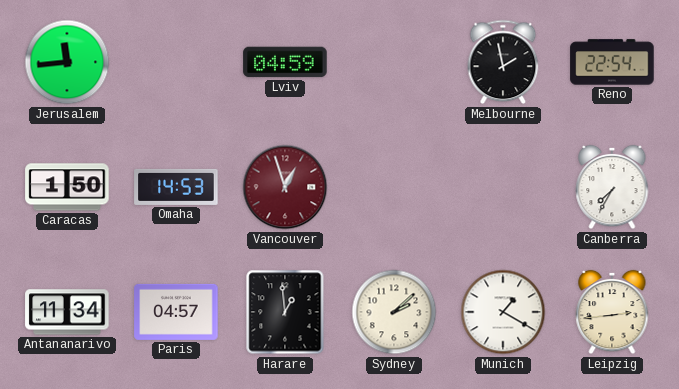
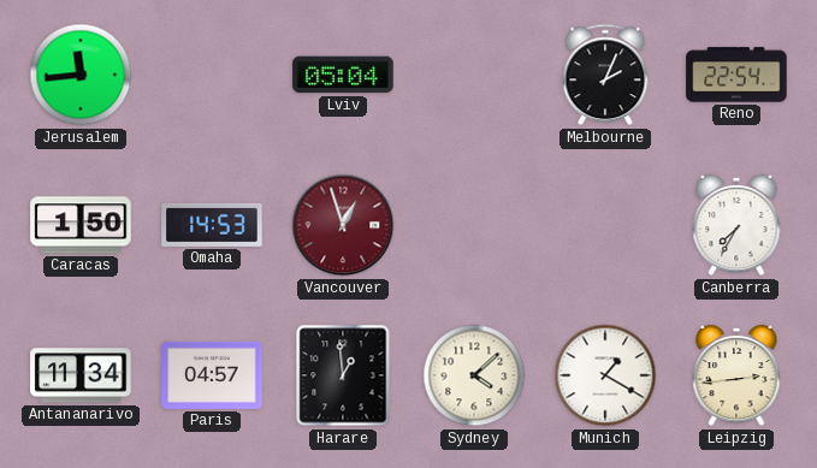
Lviv: 04:59 -> 05:04
Melbourne: 1:58 -> 2:04
Sydney: 2:08 -> 4:08
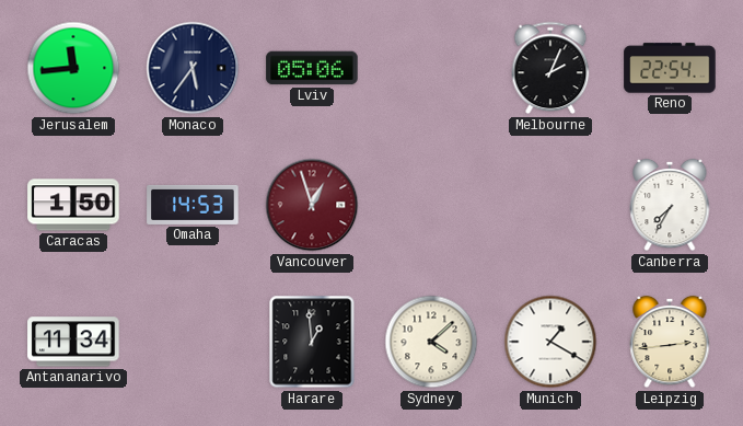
Monaco: none -> 5:36
Lviv: 05:04 -> 05:06
Paris: 04:57 -> none
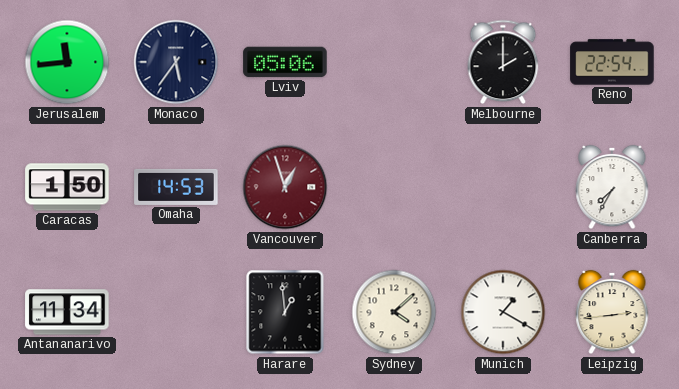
Melbourne: 2:04 -> 2:00
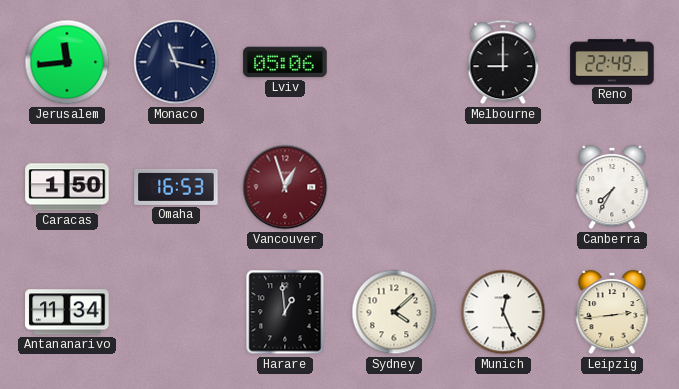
Monaco: 5:36 -> 11:17
Melbourne: 2:00 -> 9:00
Reno: 22:54 -> 22:49
Omaha: 14:53 -> 16:53
Munich: 1:20 -> 12:26
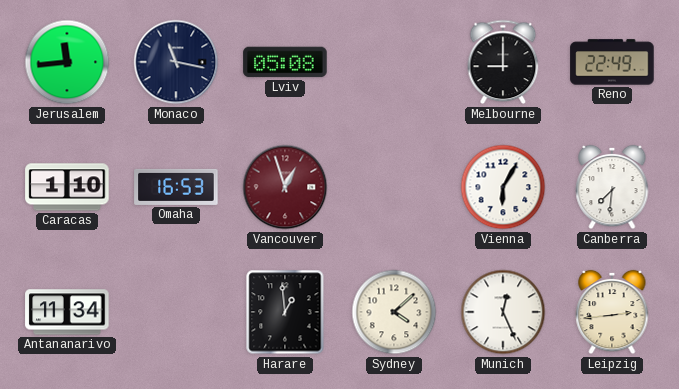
Lviv: 05:06 -> 05:08
Caracas: 1:50 -> 1:10
Vienna: none -> 6:05
Canberra: 7:35 -> 7:31
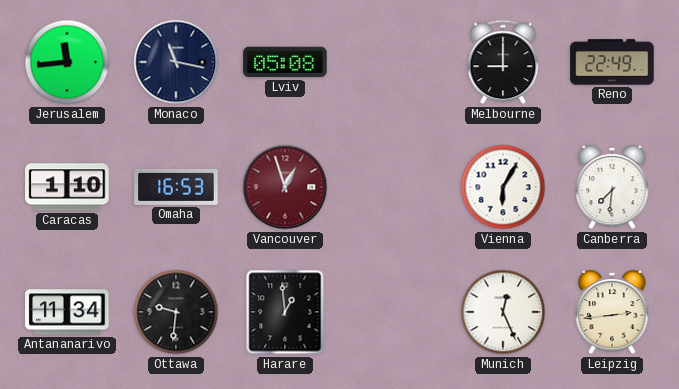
Ottawa: none -> 9:31
Sydney: 4:08 -> none
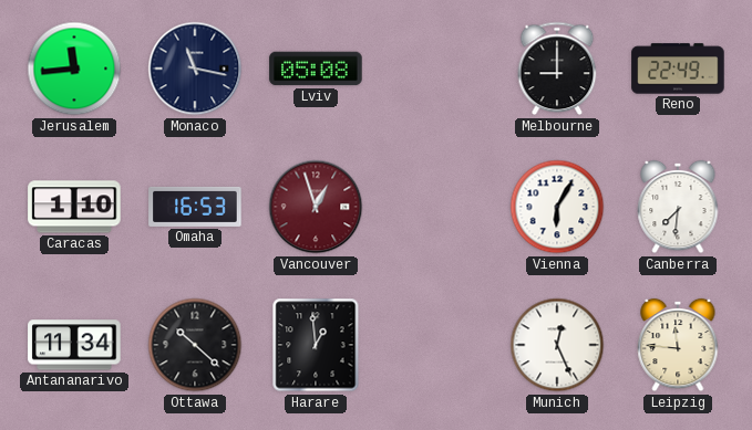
Ottawa: 9:31 -> 10:22
Leipzig: 2:44 -> 11:46
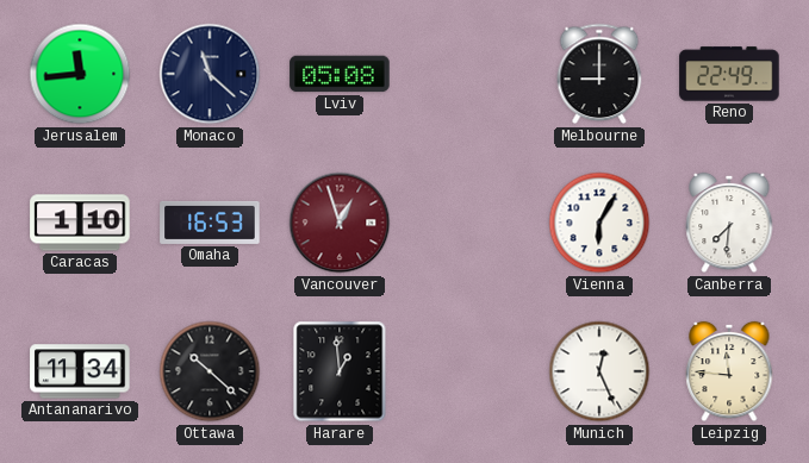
Monaco: 11:17 -> 11:22
